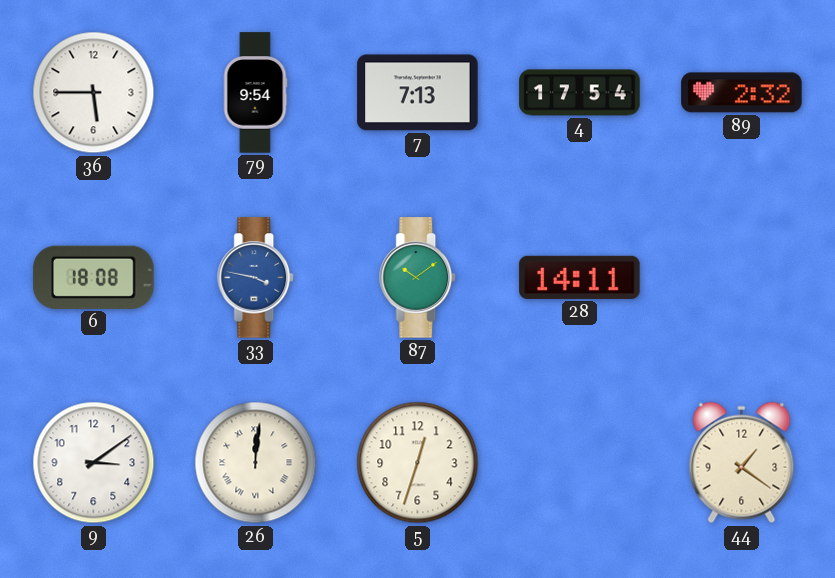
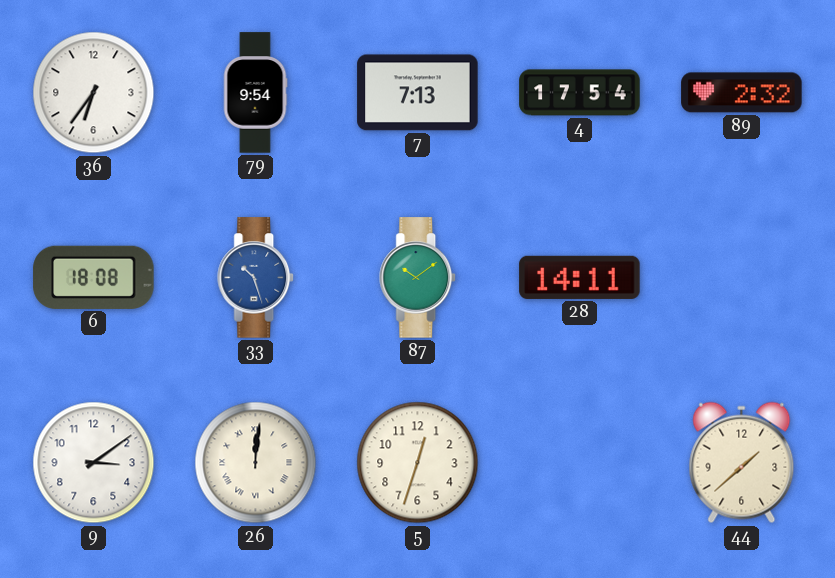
36: 5:45 -> 6:36
33: 3:47 -> 10:27
44: 1:21 -> 1:38
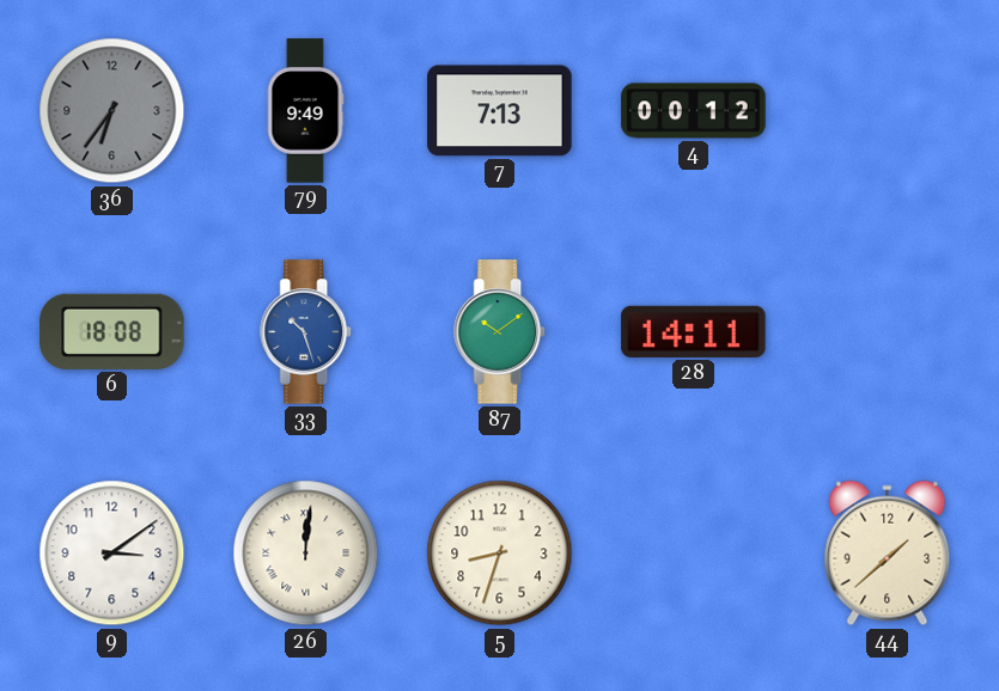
36 dial: white -> grey
79: 9:54 -> 9:49
4: 17:54 -> 00:12
89: 2:32 -> none
5: 12:33 -> 8:33
